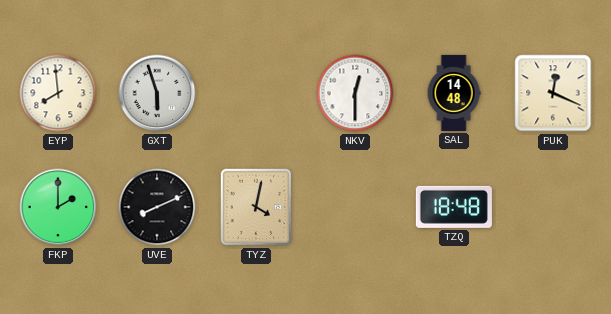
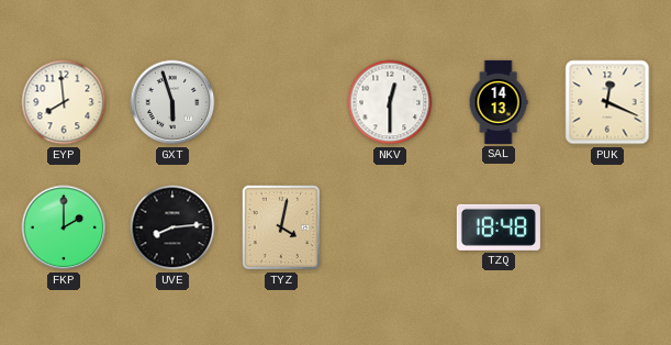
SAL: 14:48 -> 14:13
UVE: 8:11 -> 8:14
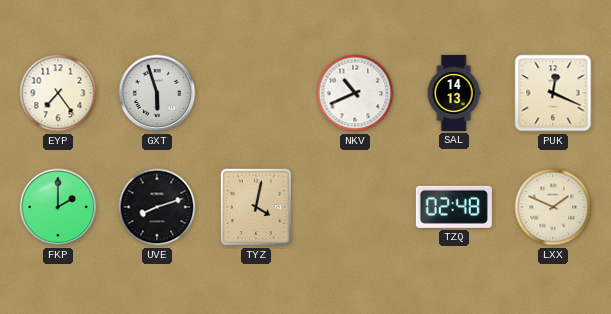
EYP: 7:59 -> 7:24
NKV: 12:30 -> 10:41
UVE: 8:14 -> 8:12
TZQ: 18:48 -> 02:48
LXX: none -> 1:49
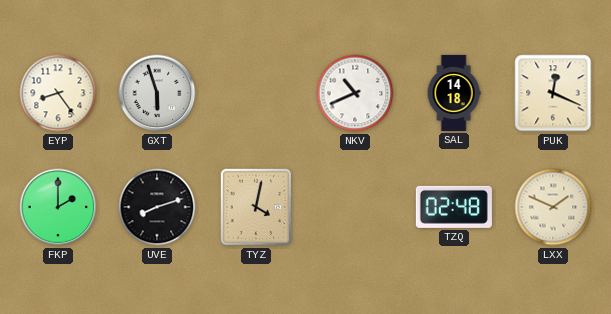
EYP: 7:24 -> 8:24
SAL: 14:13 -> 14:18
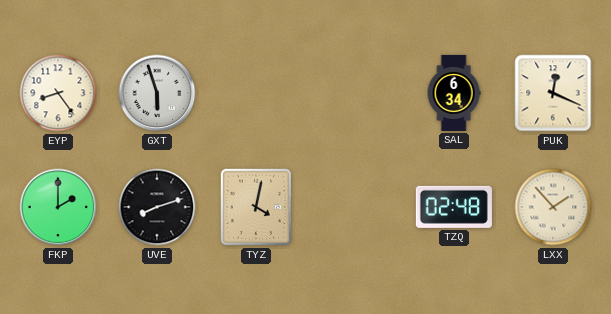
NKV: 10:41 -> none
SAL: 14:18 -> 6:34
LXX: 1:49 -> 1:53
